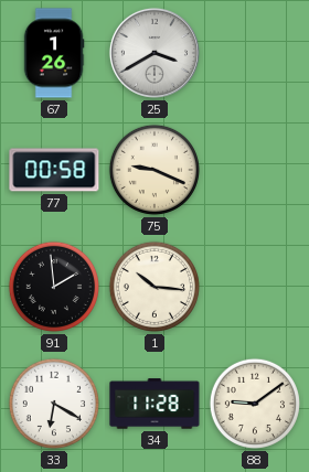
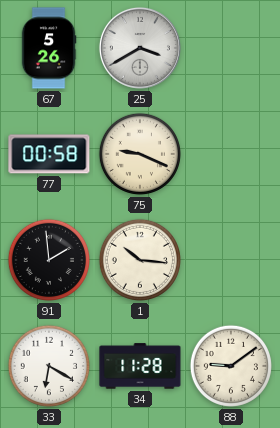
67: 1:26 -> 5:26
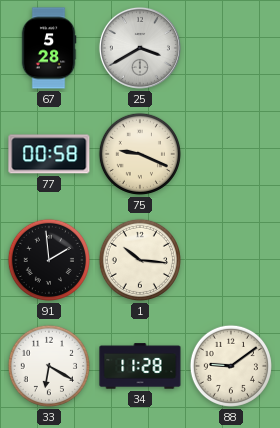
67: 5:26 -> 5:28
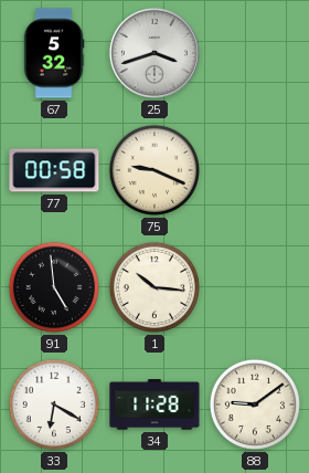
67: 5:28 -> 5:32
25: 3:40 -> 3:42
91: 1:59 -> 4:59
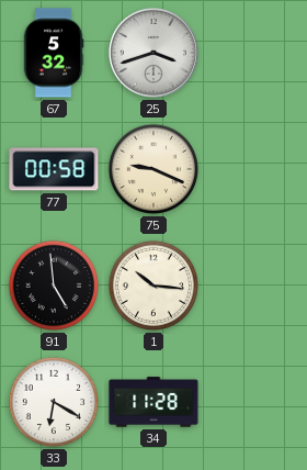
88: 9:09 -> none
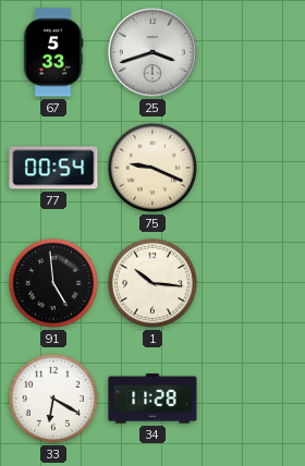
67: 5:32 -> 5:33
77: 00:58 -> 00:54
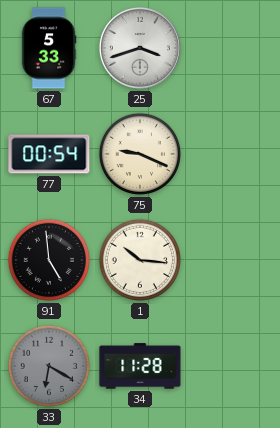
33 dial: white -> grey
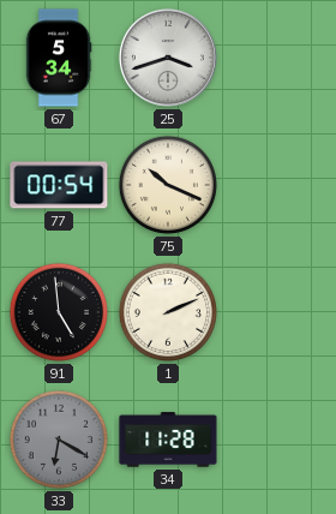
67: 5:33 -> 5:34
75: 9:19 -> 10:19
1: 10:16 -> 2:11
